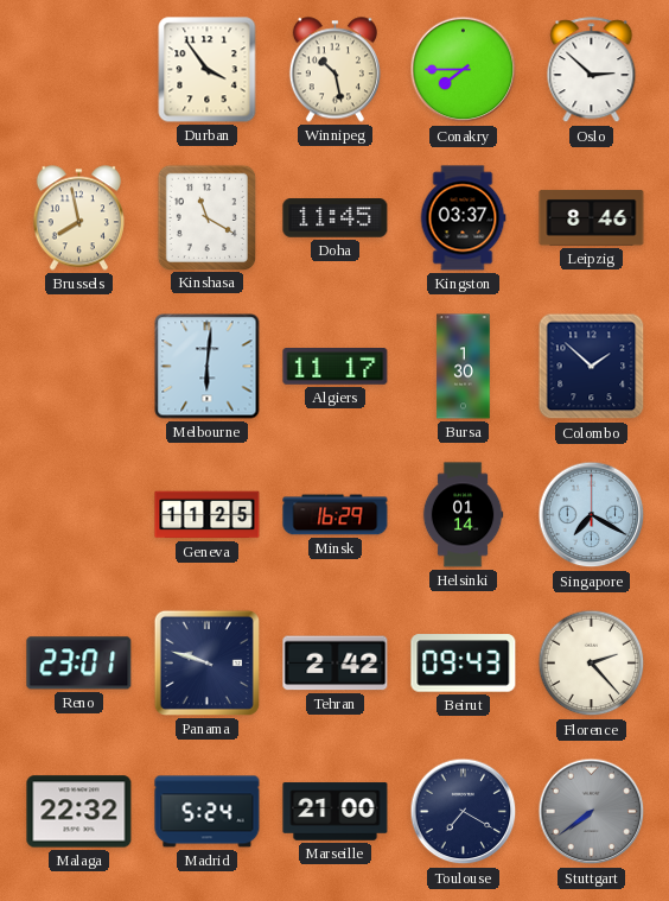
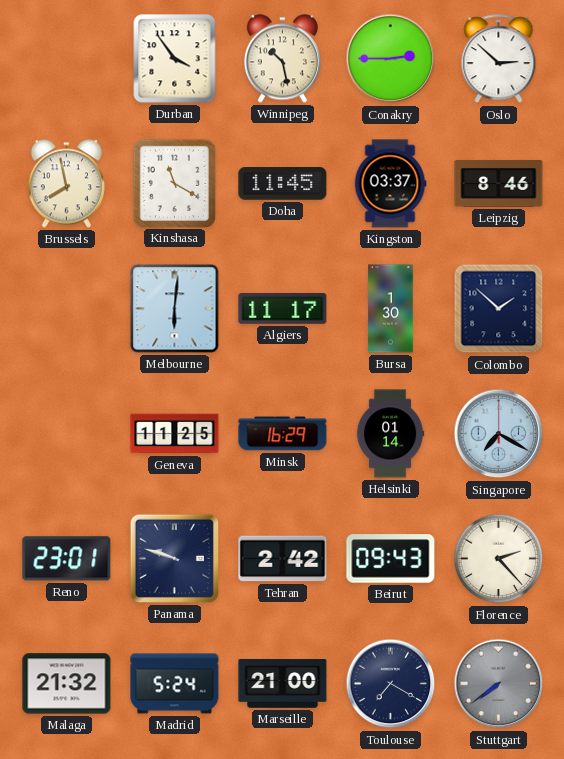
Conakry: 7:45 -> 2:45
Malaga: 22:32 -> 21:32
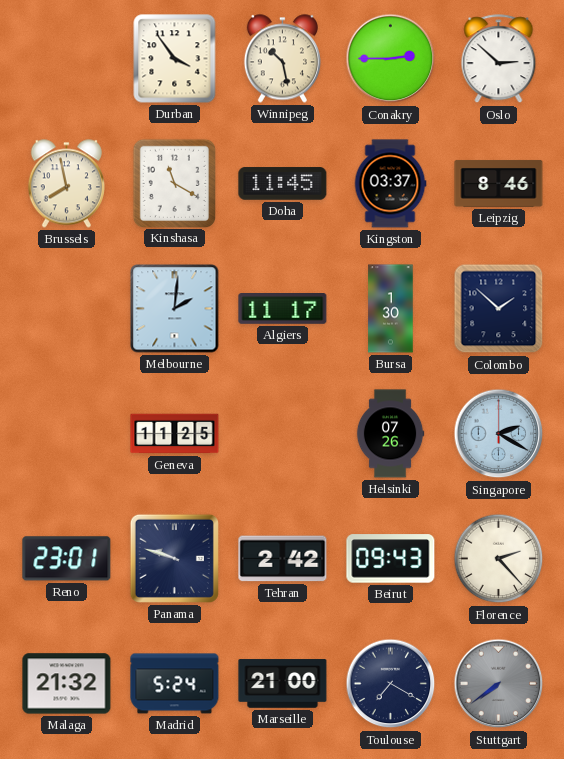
Melbourne: 6:01 -> 2:01
Minsk: 16:29 -> none
Helsinki: 01:14 -> 07:26
Singapore: 7:20 -> 2:20
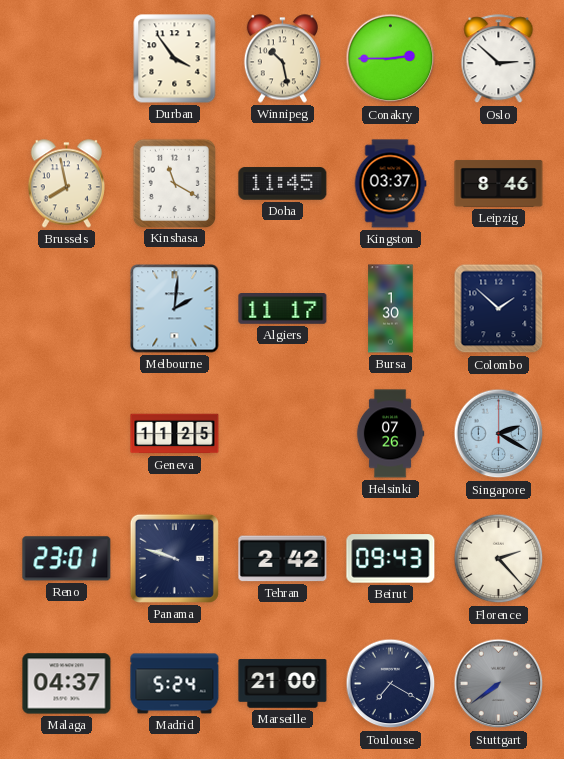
Malaga: 21:32 -> 04:37
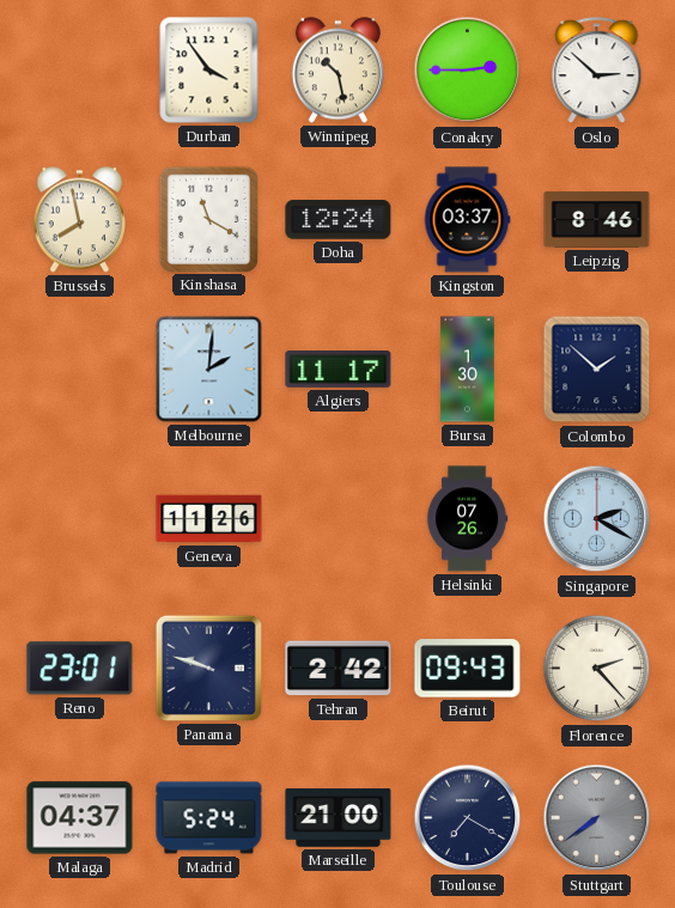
Doha: 11:45 -> 12:24
Geneva: 11:25 -> 11:26
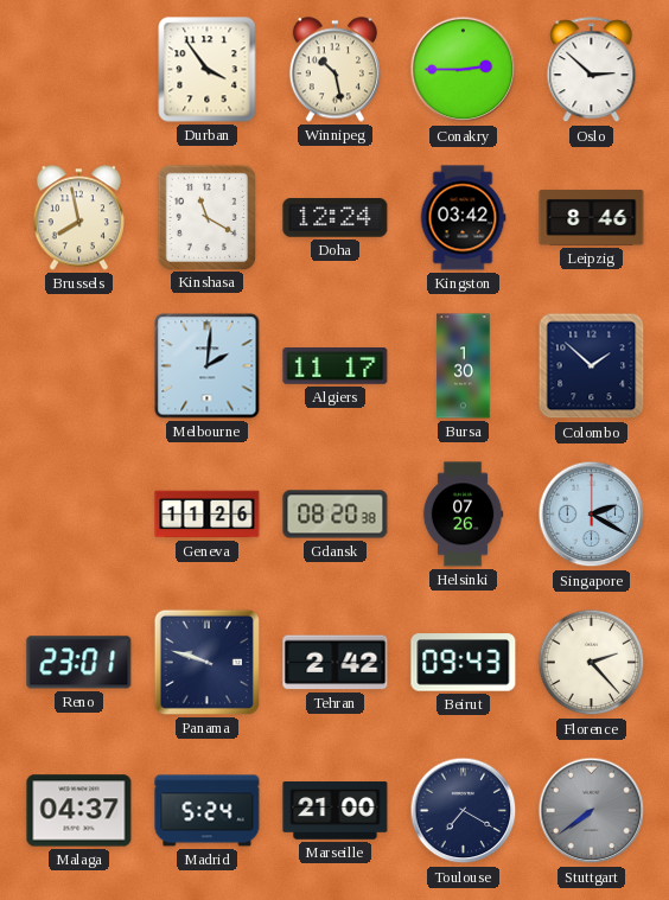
Kingston: 03:37 -> 03:42
Gdansk: none -> 08:20
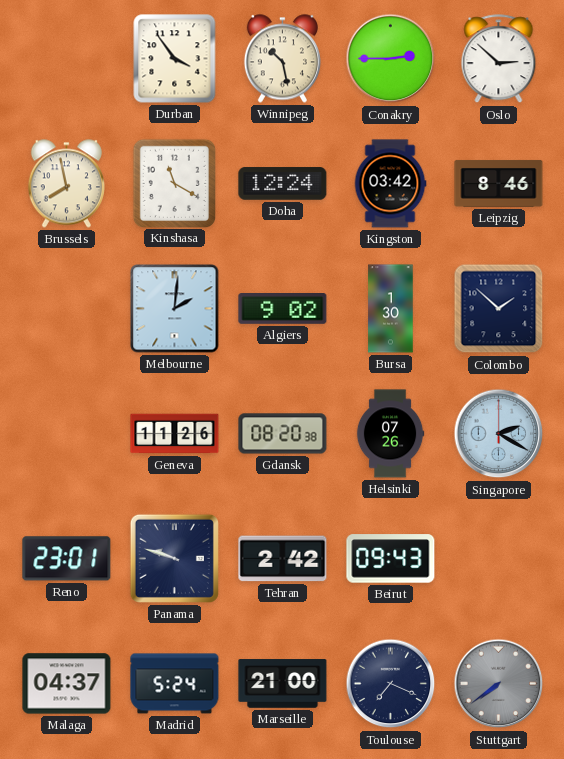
Algiers: 11:17 -> 9:02
Florence: 2:23 -> none
Toulouse: 7:20 -> 7:19
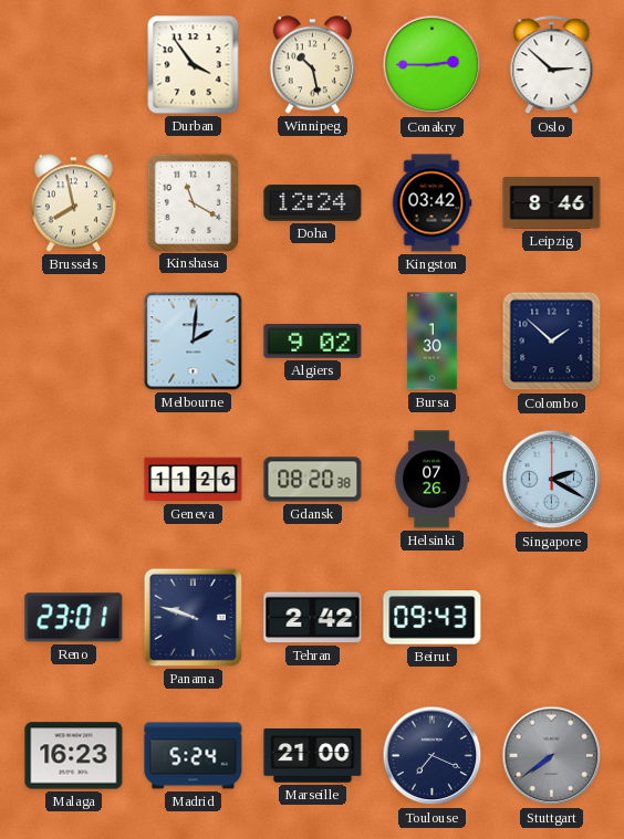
Malaga: 04:37 -> 16:23
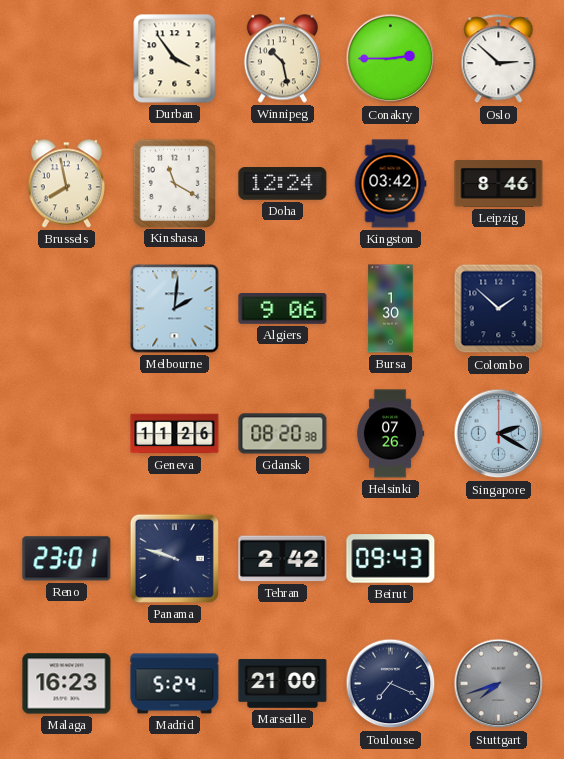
Algiers: 9:02 -> 9:06
Stuttgart: 7:39 -> 7:42
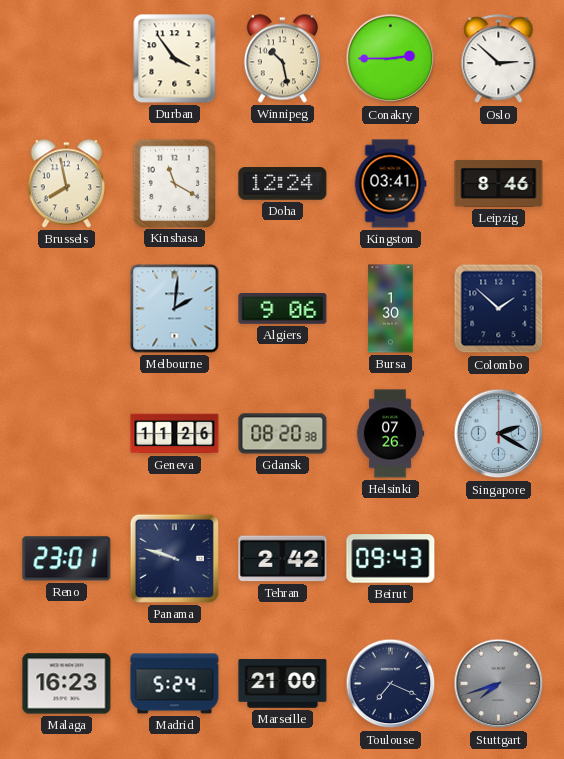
Kingston: 03:42 -> 03:41
